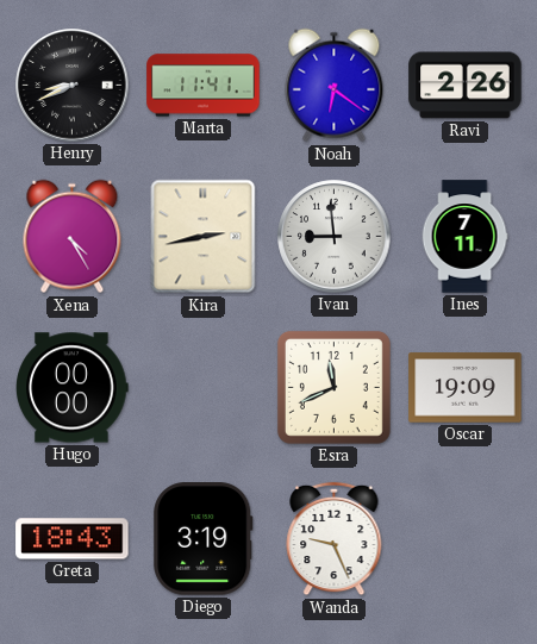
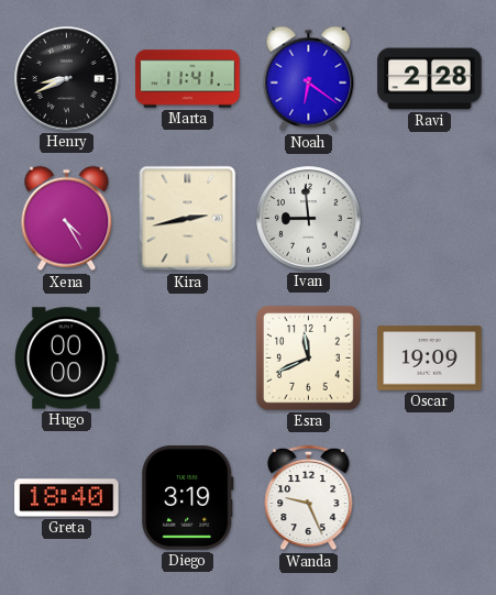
Ravi: 2:26 -> 2:28
Ines: 7:11 -> none
Greta: 18:43 -> 18:40
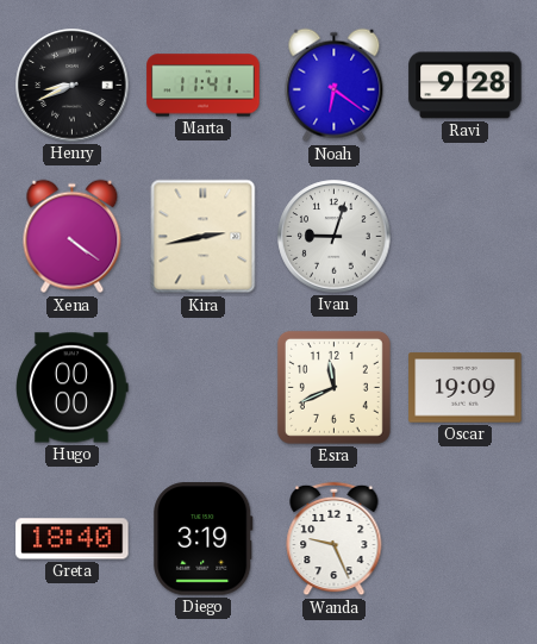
Ravi: 2:28 -> 9:28
Xena: 4:25 -> 4:21
Ivan: 8:59 -> 9:03
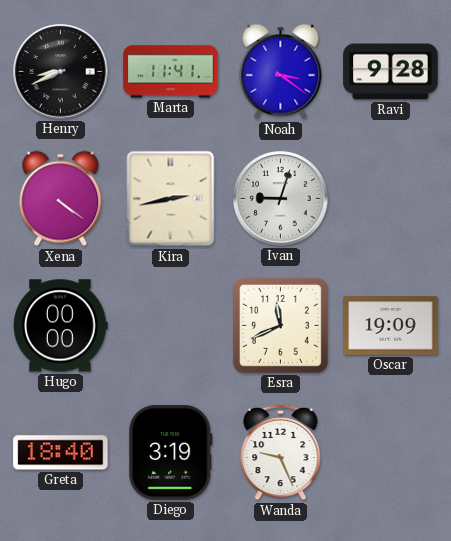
Noah: 6:21 -> 3:21
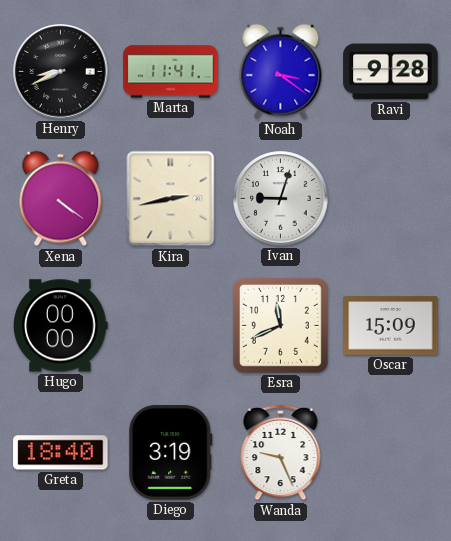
Oscar: 19:09 -> 15:09
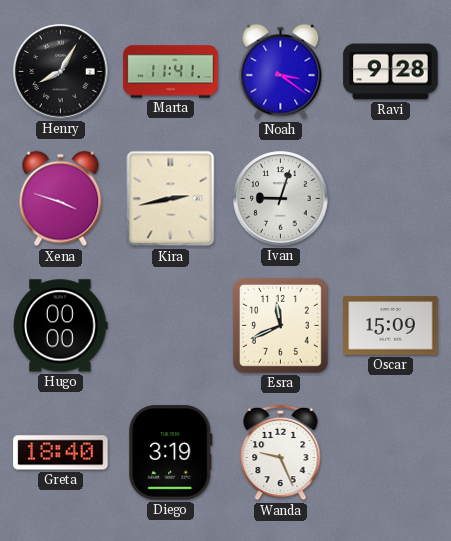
Henry: 8:41 -> 8:05
Xena: 4:21 -> 3:48
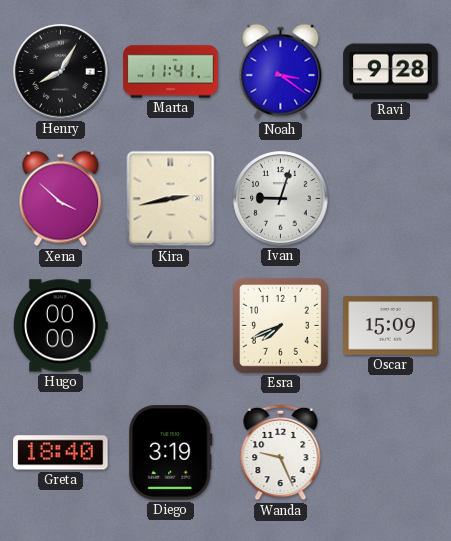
Xena: 3:48 -> 3:52
Esra: 11:41 -> 7:41
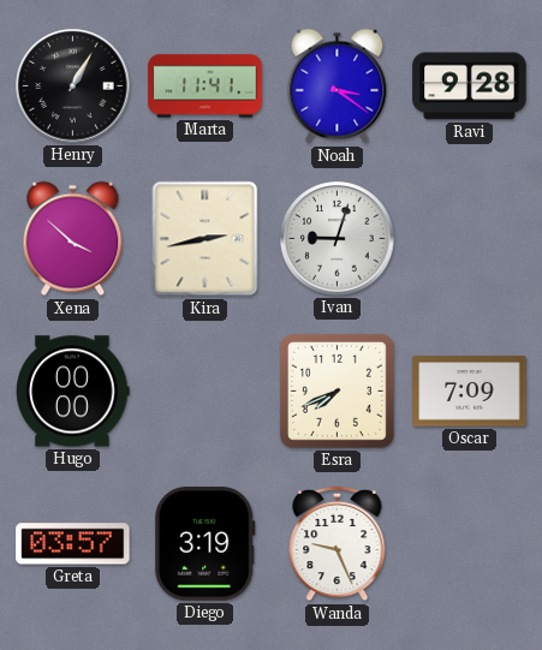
Henry: 8:05 -> 1:05
Oscar: 15:09 -> 7:09
Greta: 18:40 -> 03:57
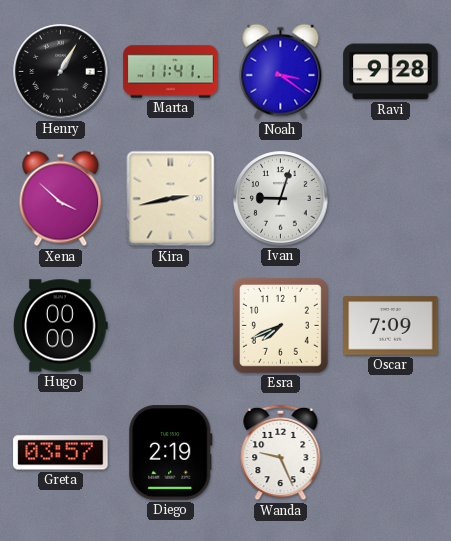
Diego: 3:19 -> 2:19
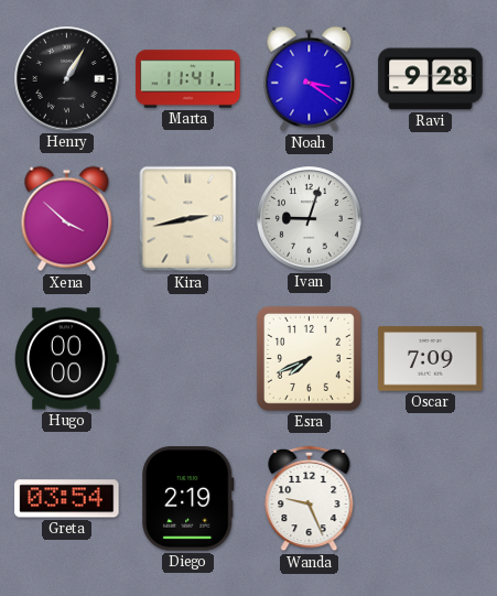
Greta: 03:57 -> 03:54
